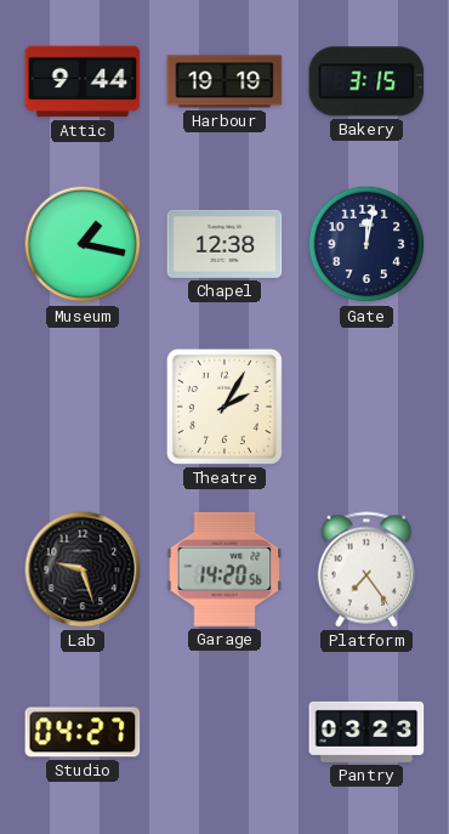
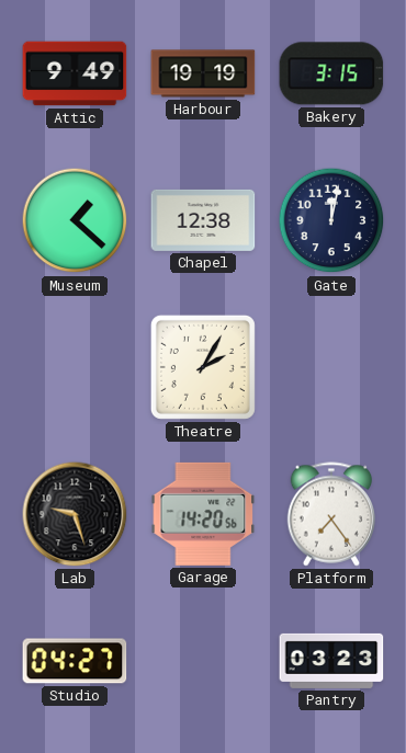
Attic: 9:44 -> 9:49
Museum: 1:17 -> 1:22
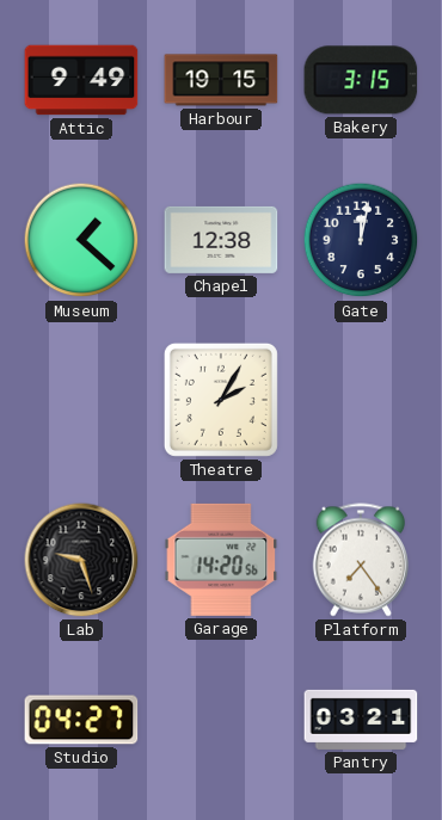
Harbour: 19:19 -> 19:15
Pantry: 03:23 -> 03:21
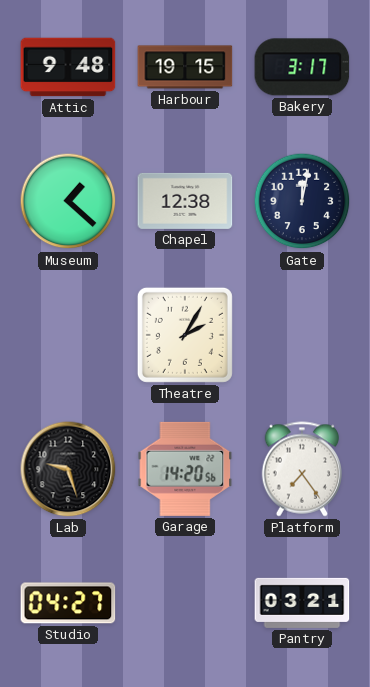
Attic: 9:49 -> 9:48
Bakery: 3:15 -> 3:17
